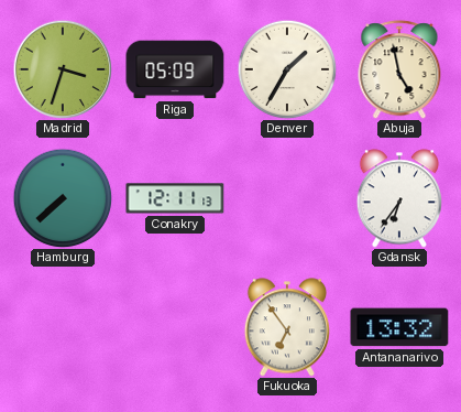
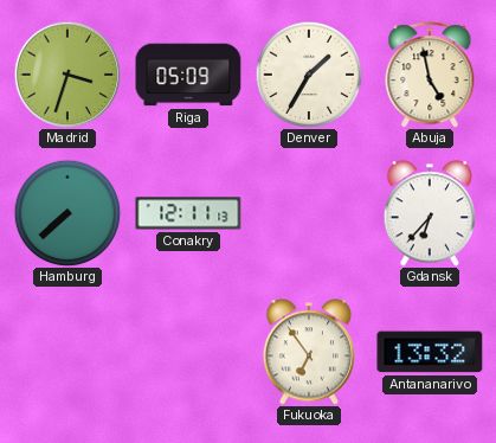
Gdansk: 6:36 -> 6:37
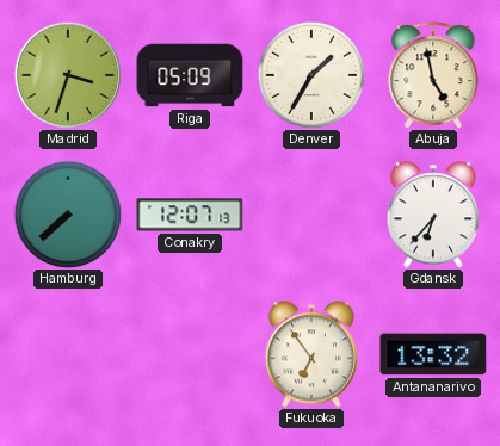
Conakry: 12:11 -> 12:07
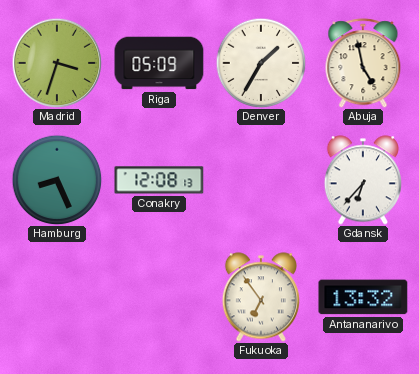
Hamburg: 7:38 -> 8:26
Conakry: 12:07 -> 12:08
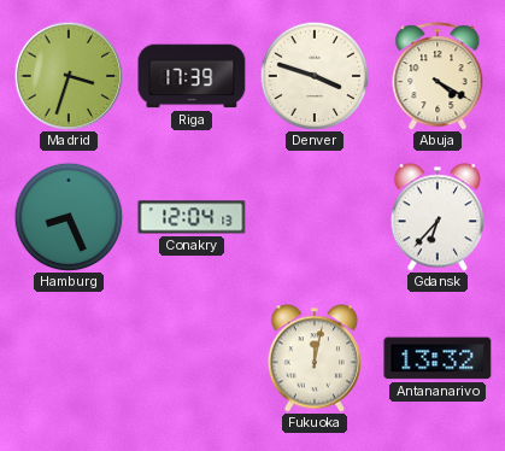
Riga: 05:09 -> 17:39
Denver: 1:35 -> 3:48
Abuja: 4:58 -> 4:20
Conakry: 12:08 -> 12:04
Fukuoka: 6:54 -> 12:02
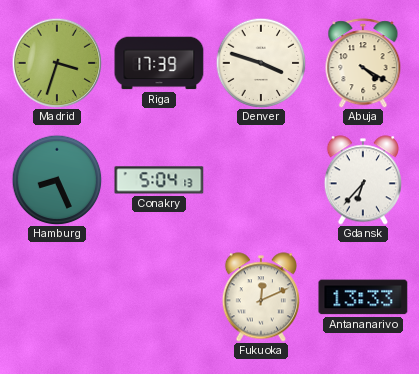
Conakry: 12:04 -> 5:04
Fukuoka: 12:02 -> 12:11
Antananarivo: 13:32 -> 13:33
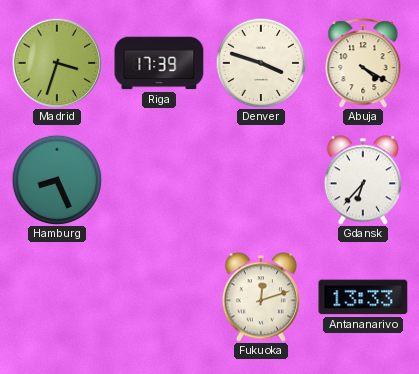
Conakry: 5:04 -> none
Fukuoka: 12:11 -> 12:12
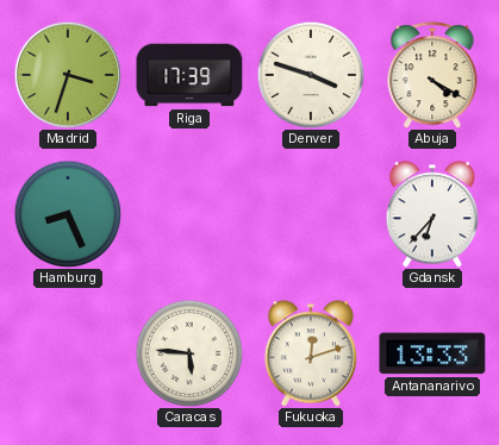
Caracas: none -> 5:46
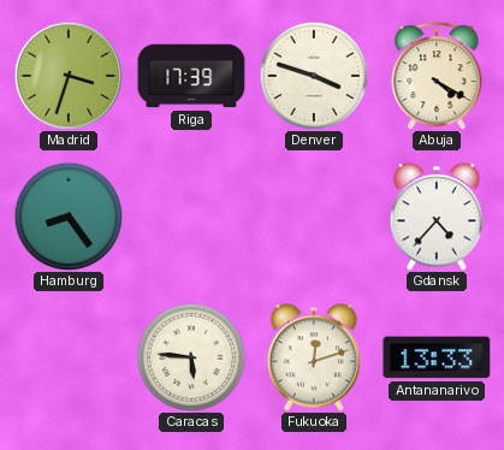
Hamburg: 8:26 -> 8:24
Gdansk: 6:37 -> 4:37
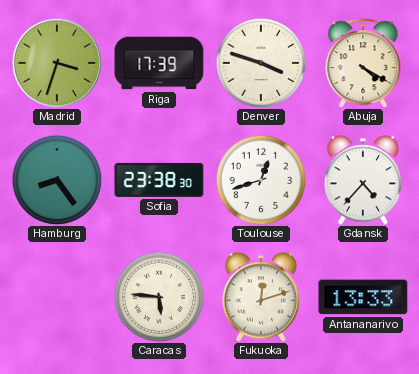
Sofia: none -> 23:38
Toulouse: none -> 12:42
